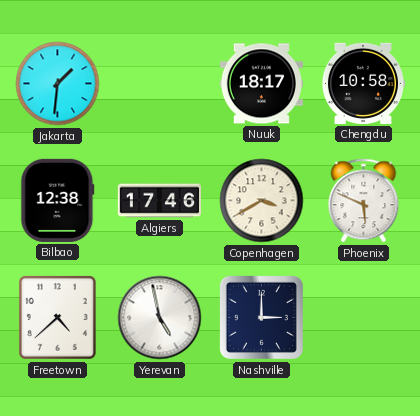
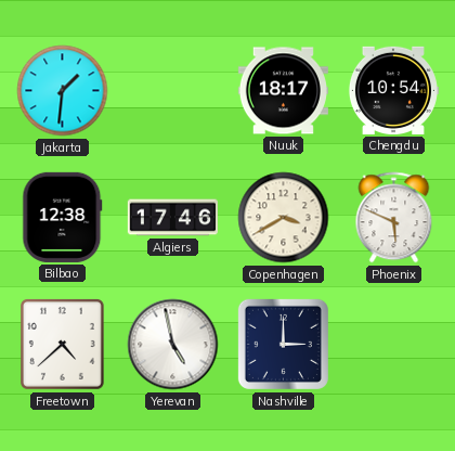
Chengdu: 10:58 -> 10:54
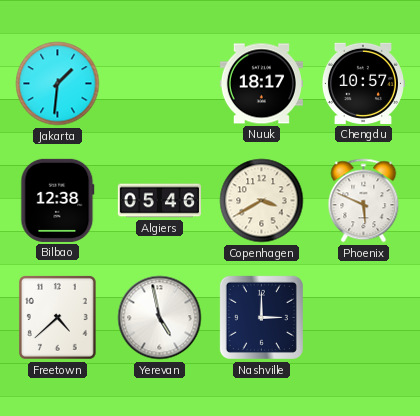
Chengdu: 10:54 -> 10:57
Algiers: 17:46 -> 05:46
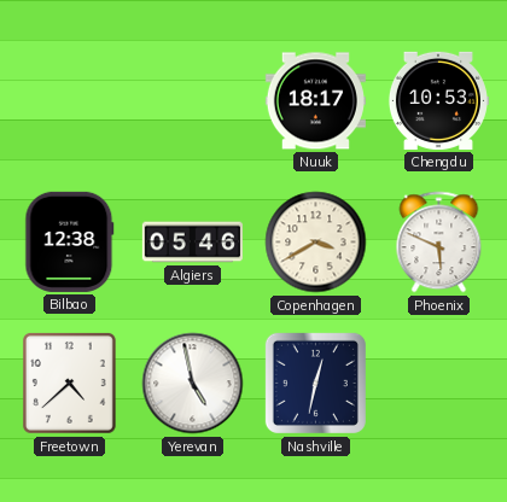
Jakarta: 1:31 -> none
Chengdu: 10:57 -> 10:53
Nashville: 3:00 -> 12:32
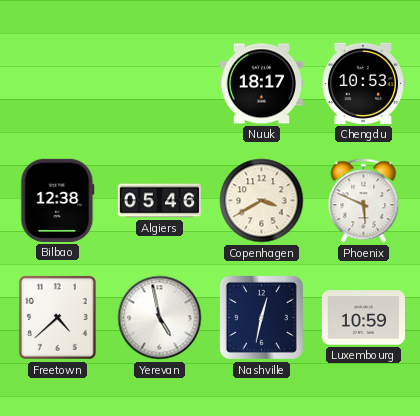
Luxembourg: none -> 10:59
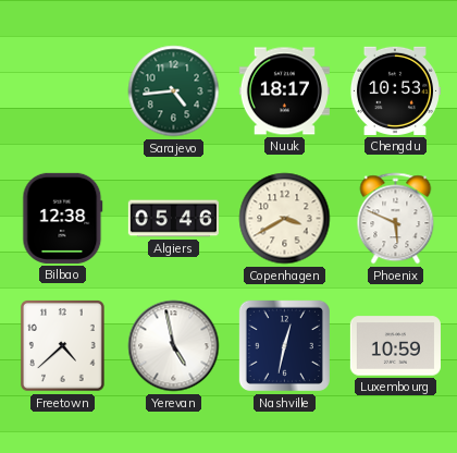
Sarajevo: none -> 4:44
